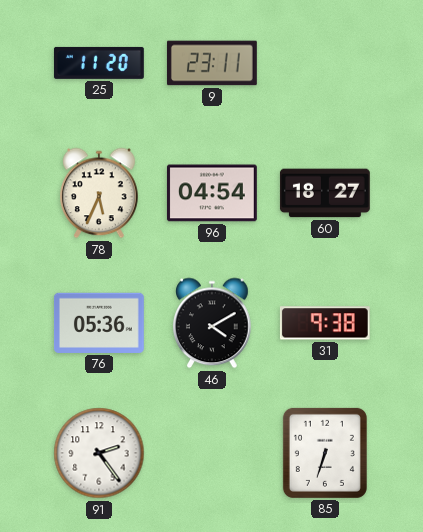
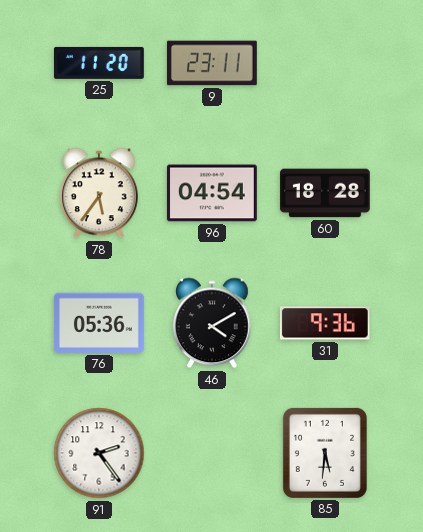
78: 5:34 -> 5:36
60: 18:27 -> 18:28
31: 9:38 -> 9:36
85: 6:33 -> 5:31
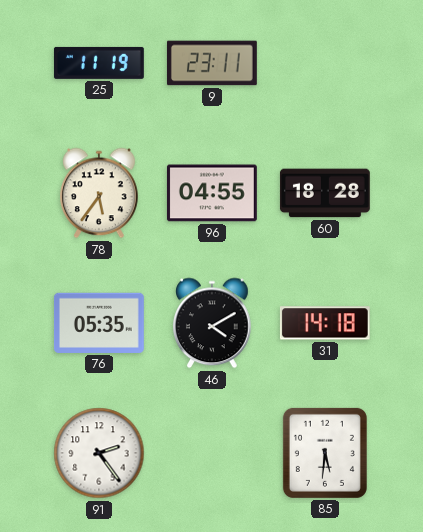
25: 11:20 -> 11:19
96: 04:54 -> 04:55
76: 05:36 -> 05:35
31: 9:36 -> 14:18
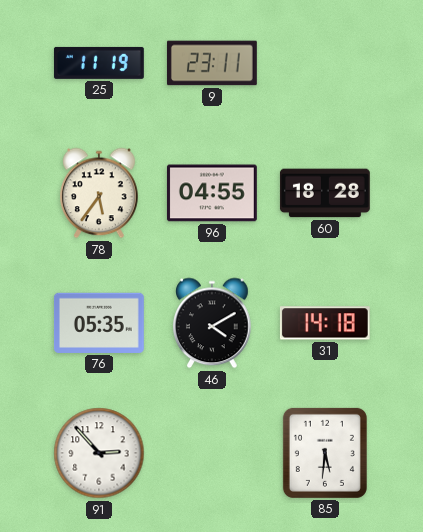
91: 2:24 -> 2:53
